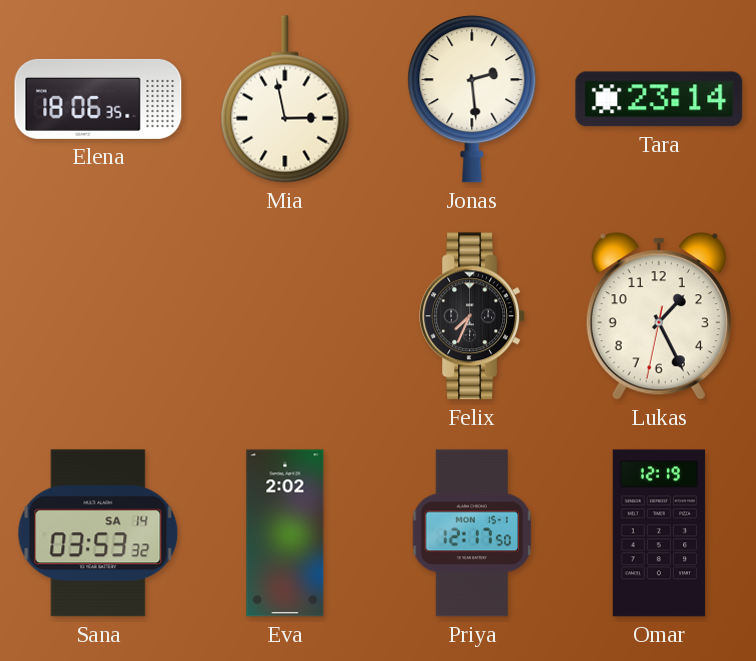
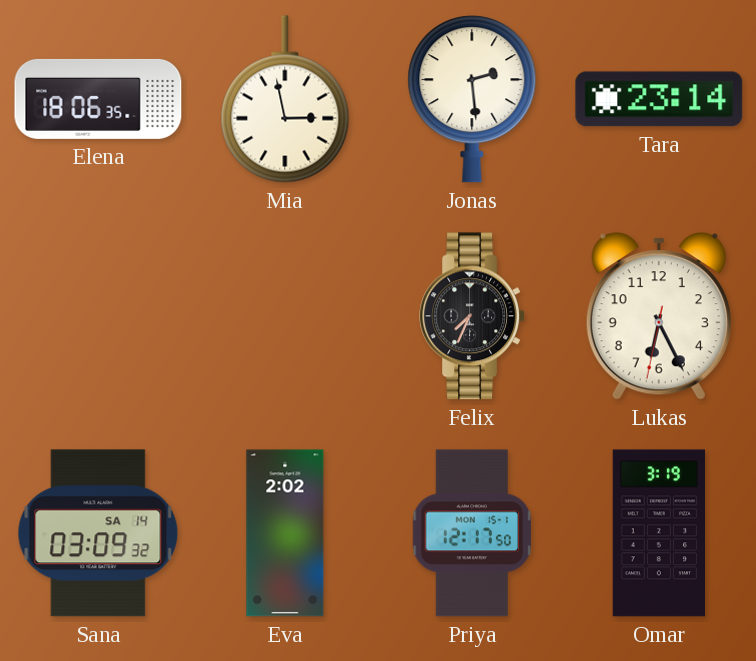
Lukas: 1:25 -> 6:25
Sana: 03:53 -> 03:09
Omar: 12:19 -> 3:19
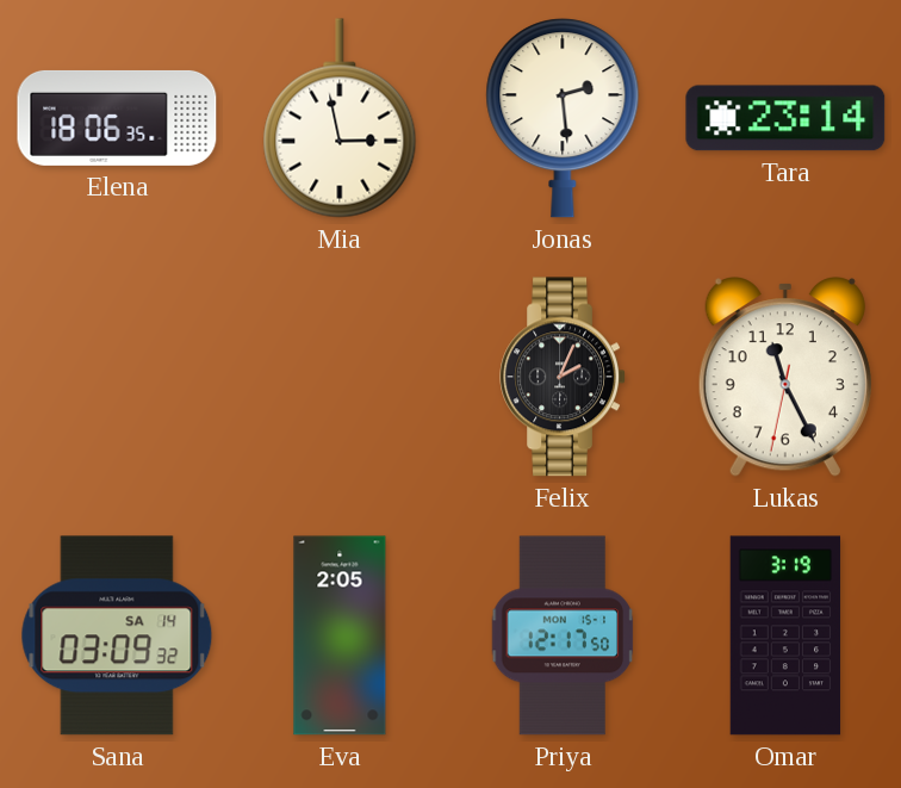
Felix: 7:34 -> 2:04
Lukas: 6:25 -> 11:25
Eva: 2:02 -> 2:05
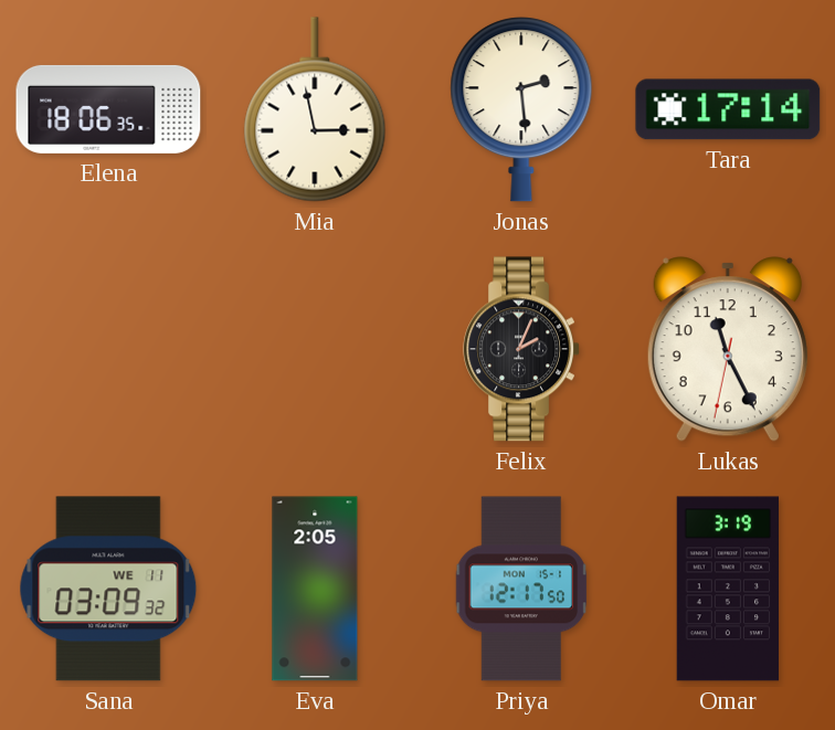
Tara: 23:14 -> 17:14
Sana date: SA 14 -> WE 11
